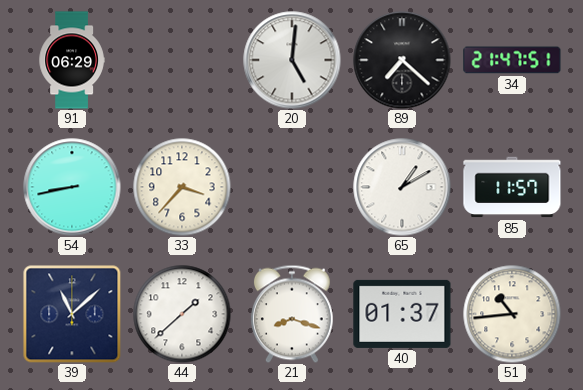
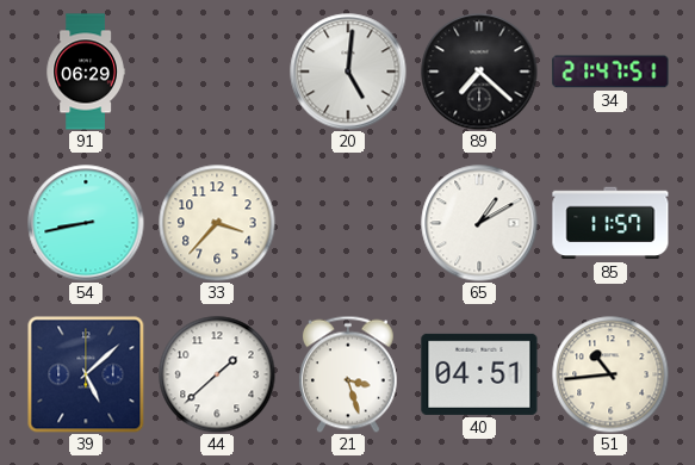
39: 11:08 -> 5:08
21: 8:18 -> 3:27
40: 01:37 -> 04:51
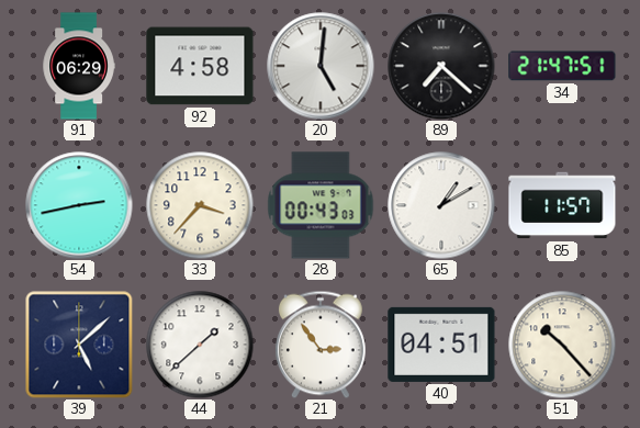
92: none -> 4:58
54: 8:43 -> 2:43
28: none -> 00:43
21: 3:27 -> 2:54
51: 10:44 -> 10:23
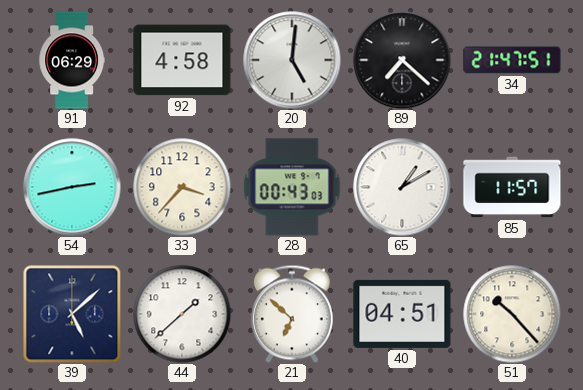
21: 2:54 -> 6:52
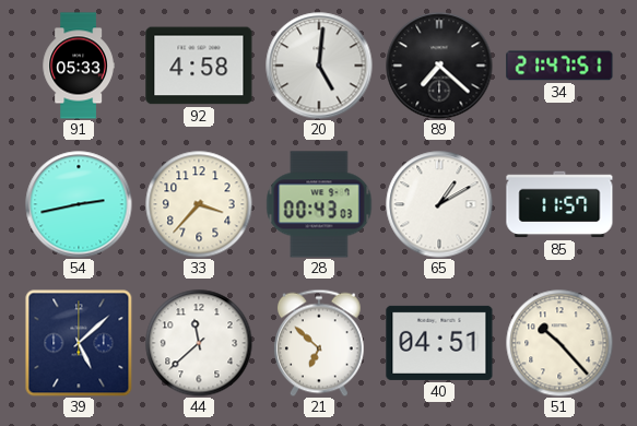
91: 06:29 -> 05:33
44: 1:38 -> 11:38
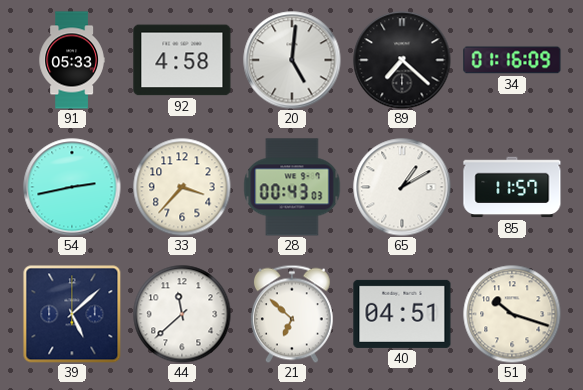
34: 21:47 -> 01:16
51: 10:23 -> 10:18
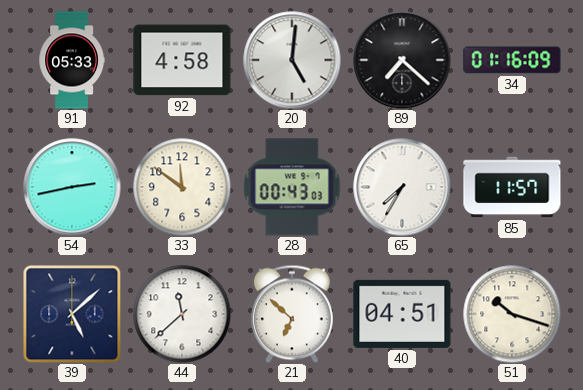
33: 3:37 -> 11:51
65: 1:10 -> 7:35
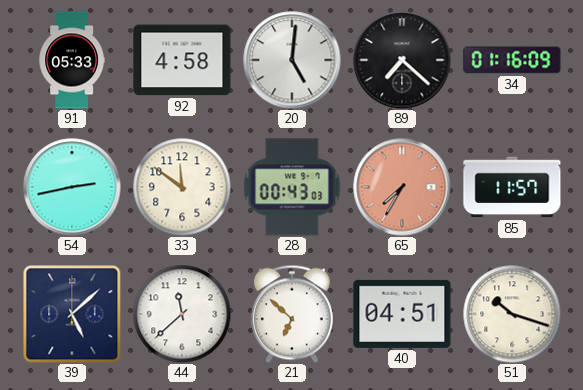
65 dial: white -> salmon
